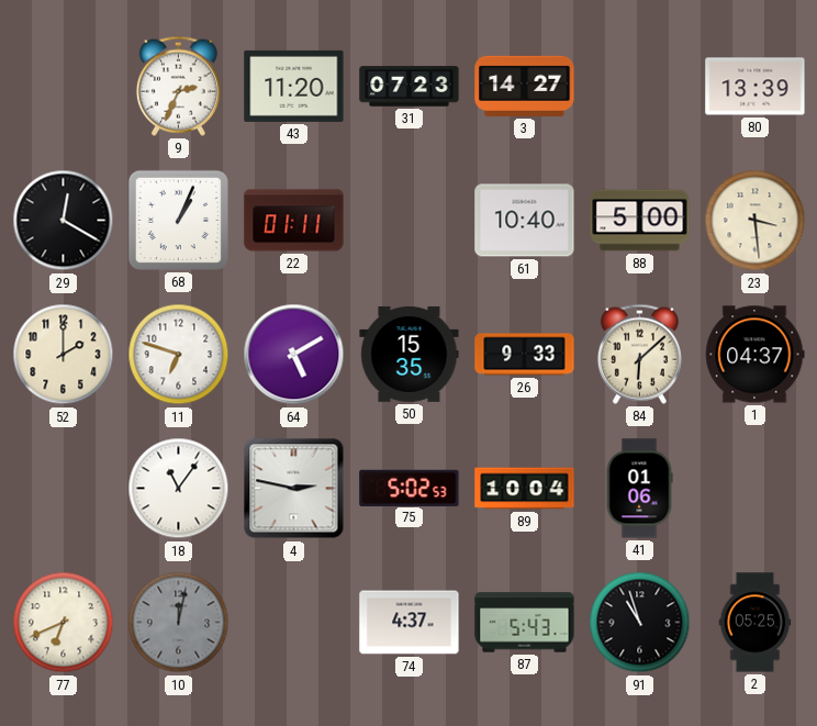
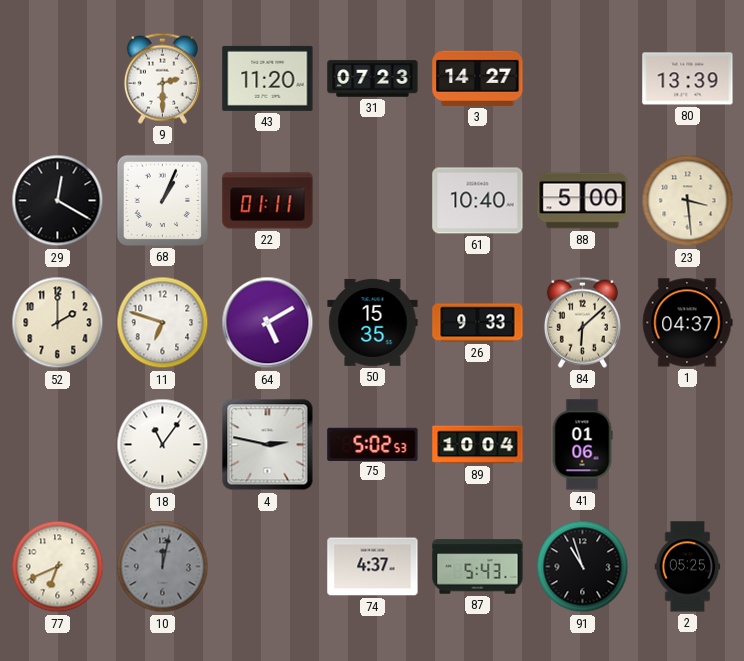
9: 2:34 -> 2:30
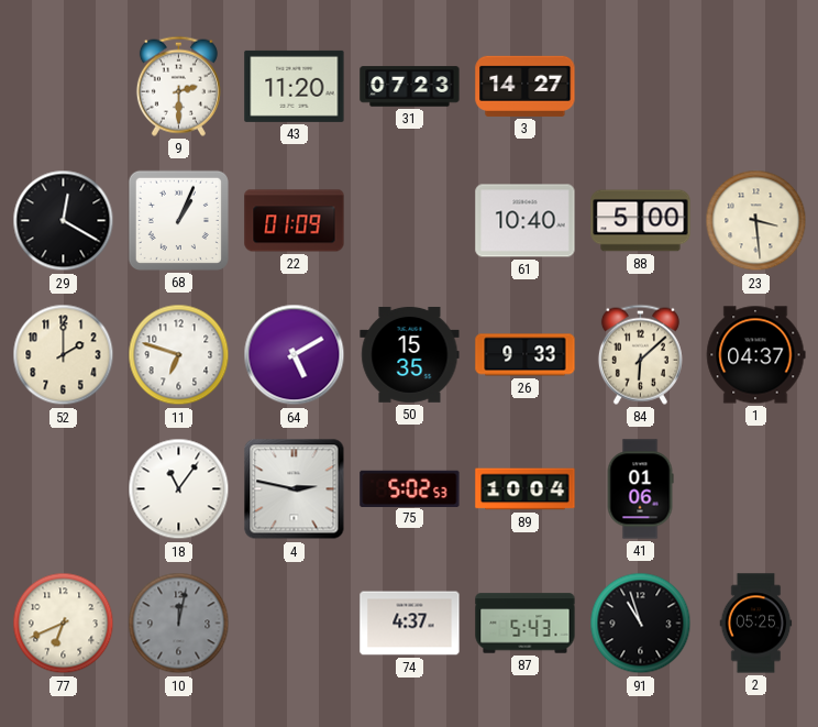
80: 13:39 -> none
22: 01:11 -> 01:09
